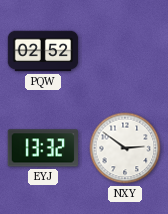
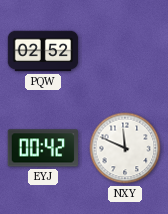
EYJ: 13:32 -> 00:42
NXY: 2:51 -> 11:49
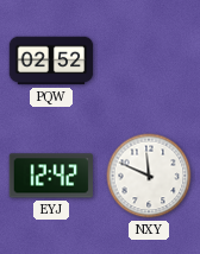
EYJ: 00:42 -> 12:42
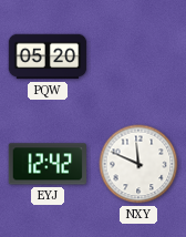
PQW: 02:52 -> 05:20
